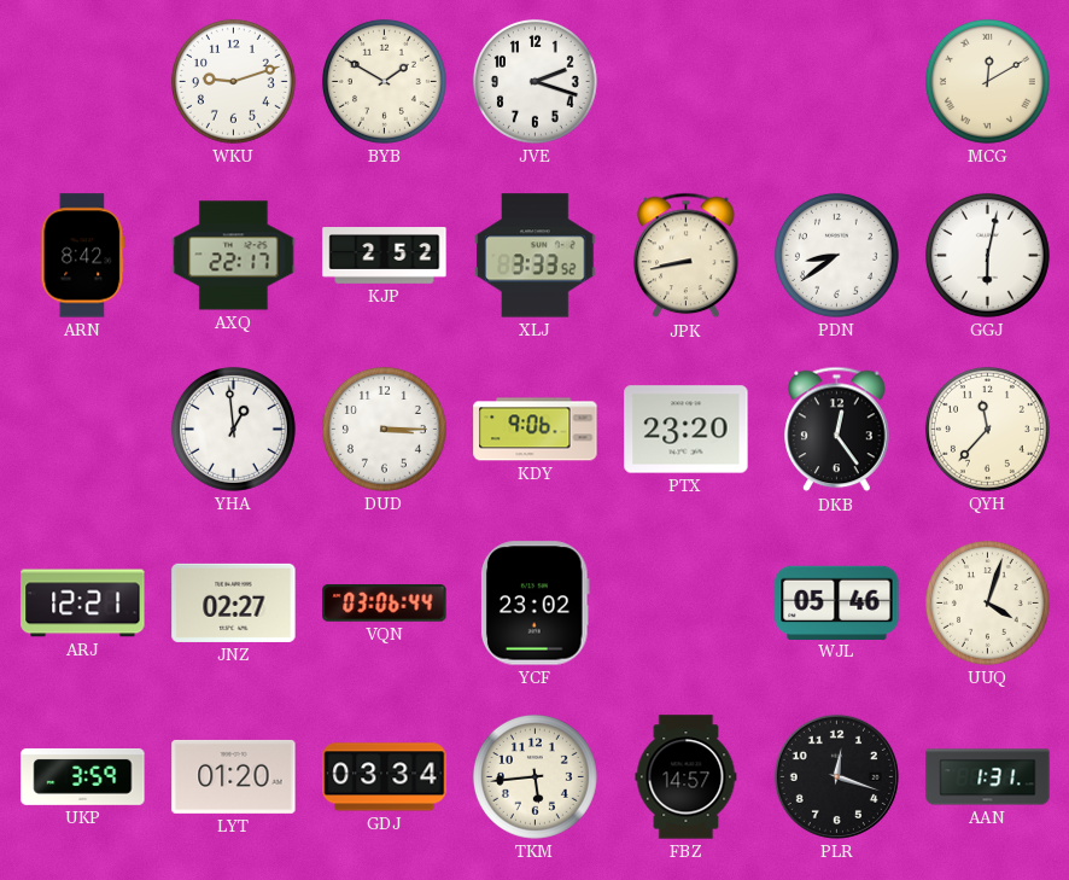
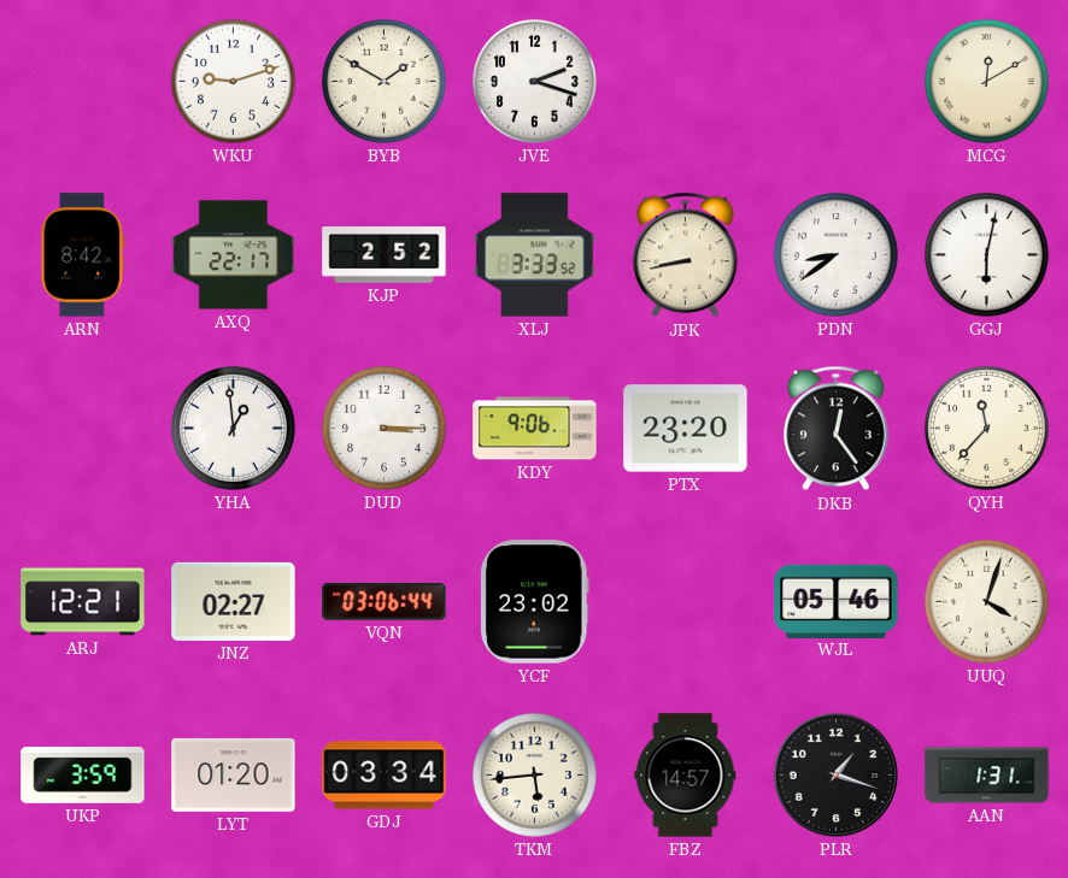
PLR: 12:18 -> 1:18
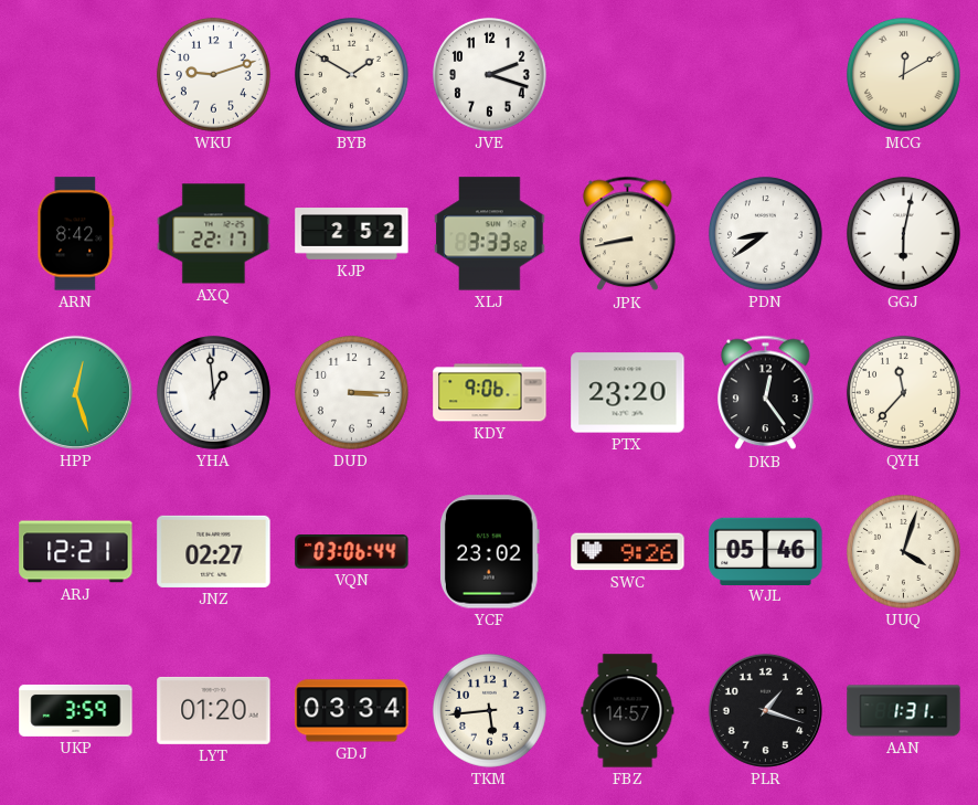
HPP: none -> 12:27
SWC: none -> 9:26
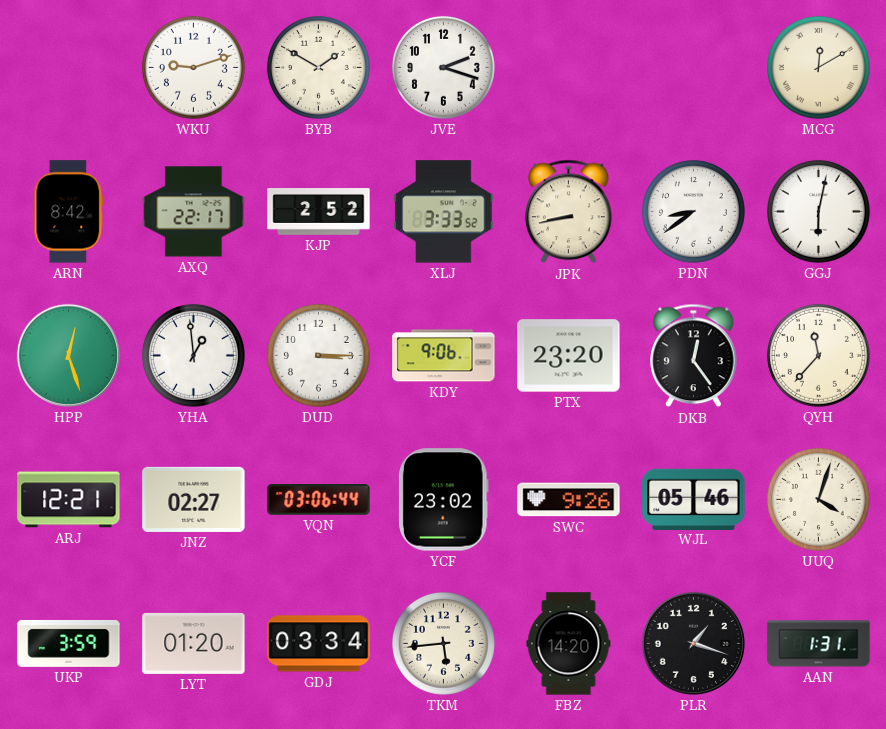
FBZ: 14:57 -> 14:20
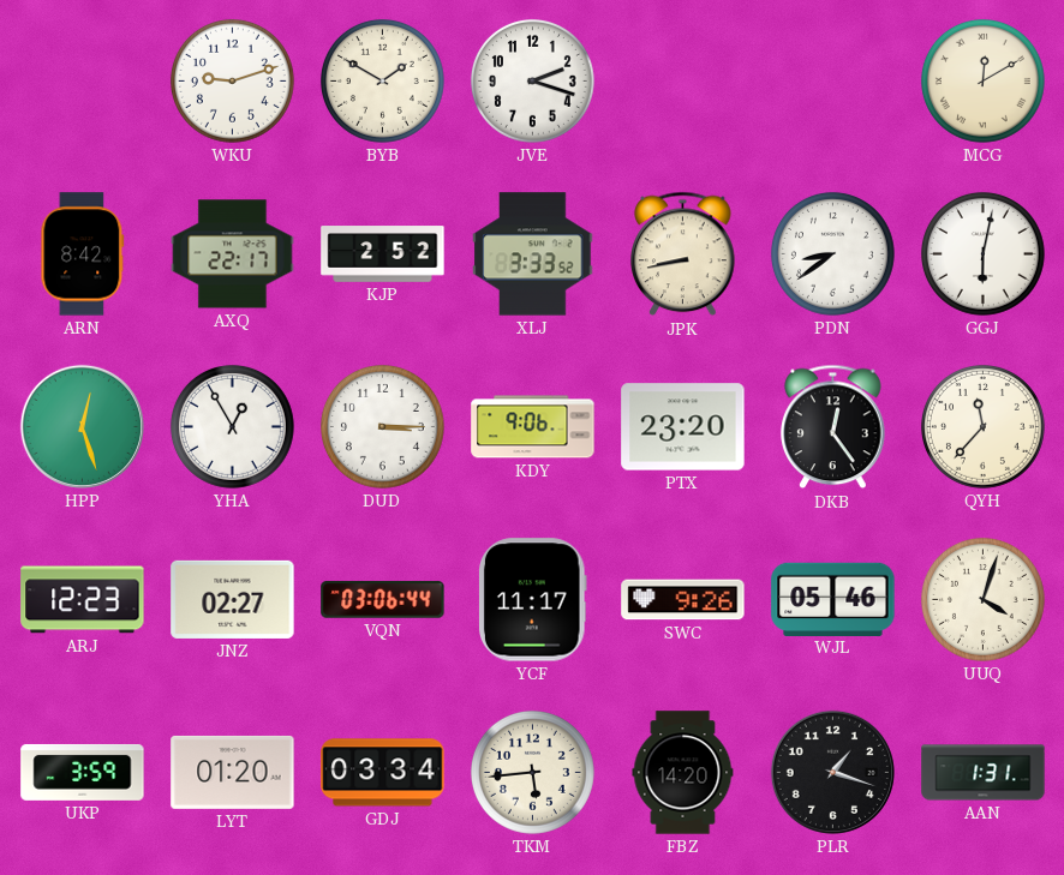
YHA: 12:59 -> 12:55
ARJ: 12:21 -> 12:23
YCF: 23:02 -> 11:17
